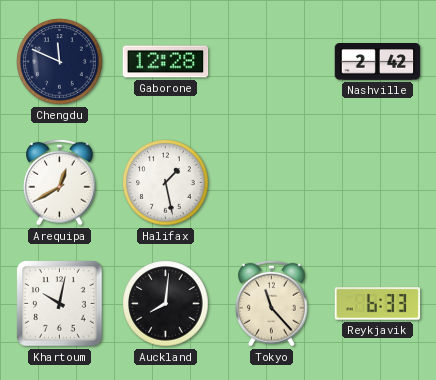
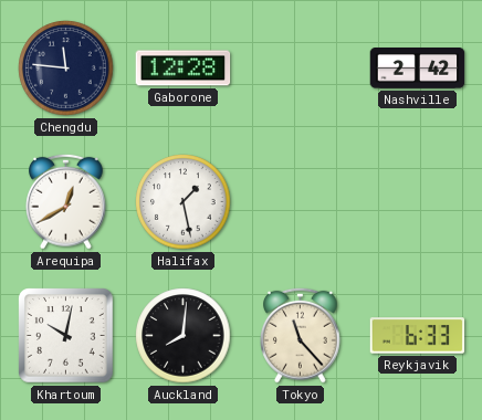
Chengdu: 11:49 -> 11:46
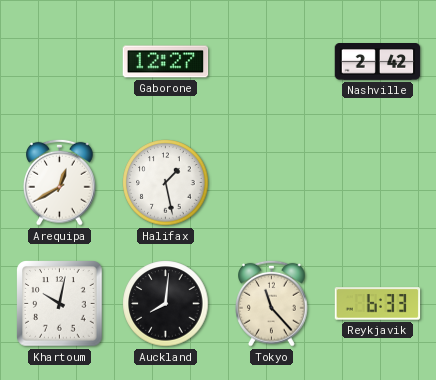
Chengdu: 11:46 -> none
Gaborone: 12:28 -> 12:27
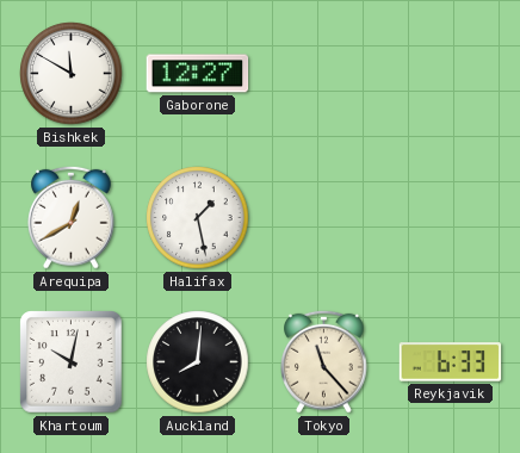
Bishkek: none -> 11:50
Nashville: 2:42 -> none
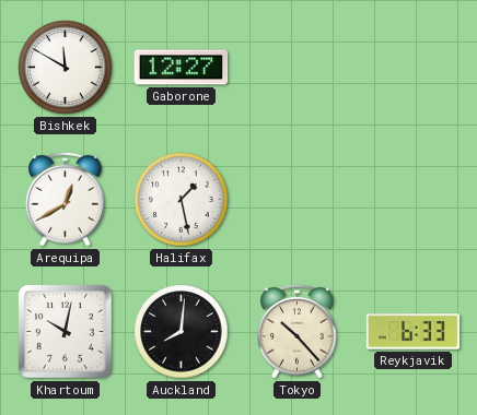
Tokyo: 11:23 -> 10:23
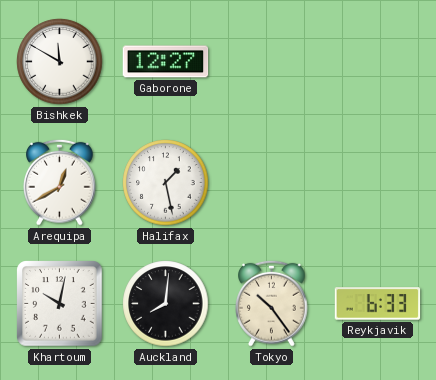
Tokyo: 10:23 -> 10:24
